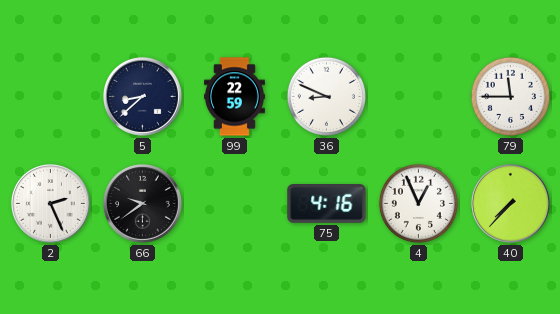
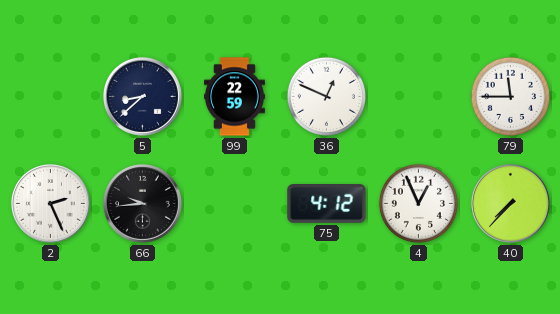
36: 8:49 -> 12:49
66: 9:39 -> 9:44
75: 4:16 -> 4:12
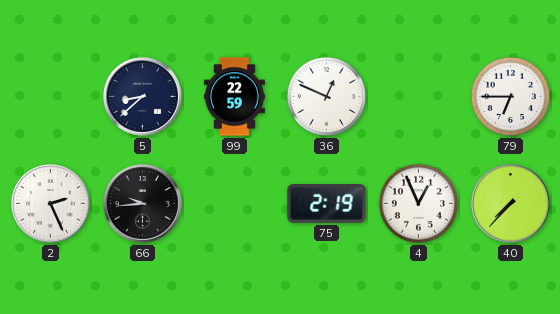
79: 11:45 -> 6:45
75: 4:12 -> 2:19
